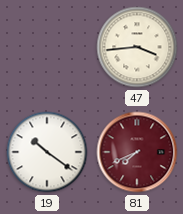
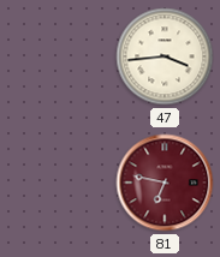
19: 10:21 -> none
81: 7:41 -> 6:47
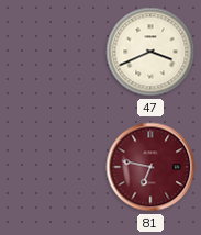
47: 3:44 -> 3:41
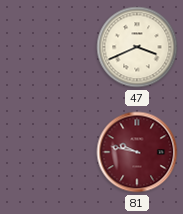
81: 6:47 -> 9:47
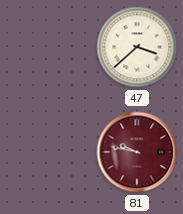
47: 3:41 -> 3:38
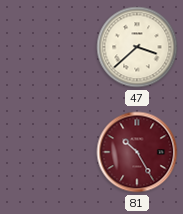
81: 9:47 -> 10:25
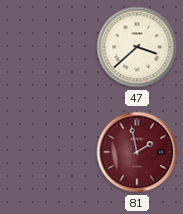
81: 10:25 -> 1:58
